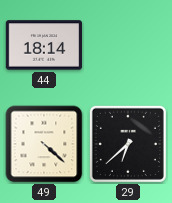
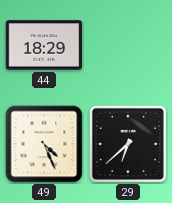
44: 18:14 -> 18:29
49: 4:22 -> 4:26
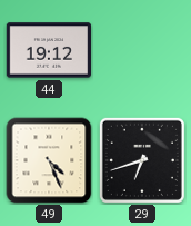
44: 18:29 -> 19:12
29: 6:38 -> 6:42
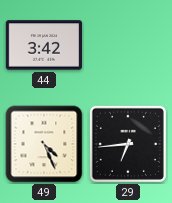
44: 19:12 -> 3:42
29: 6:42 -> 6:44
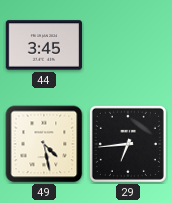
44: 3:42 -> 3:45
49: 4:26 -> 4:28
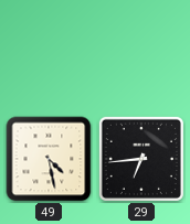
44: 3:45 -> none
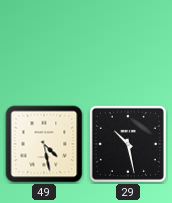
29: 6:44 -> 10:28
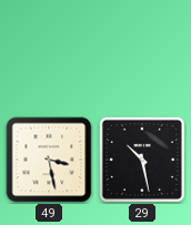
49: 4:28 -> 3:28
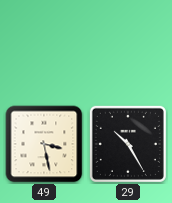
29: 10:28 -> 10:25
